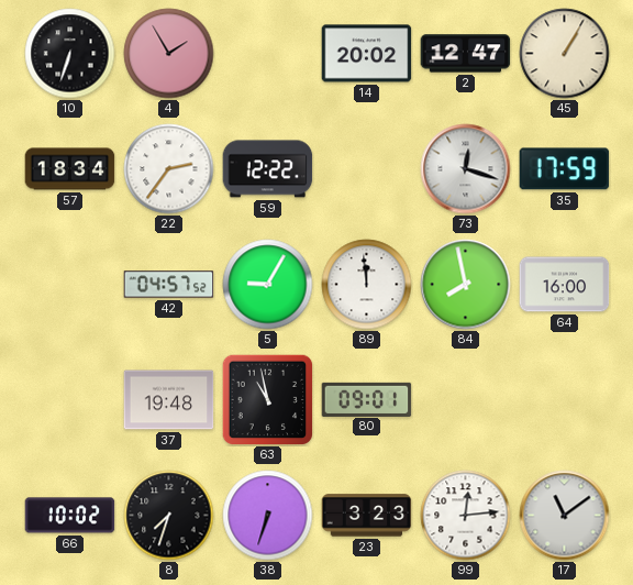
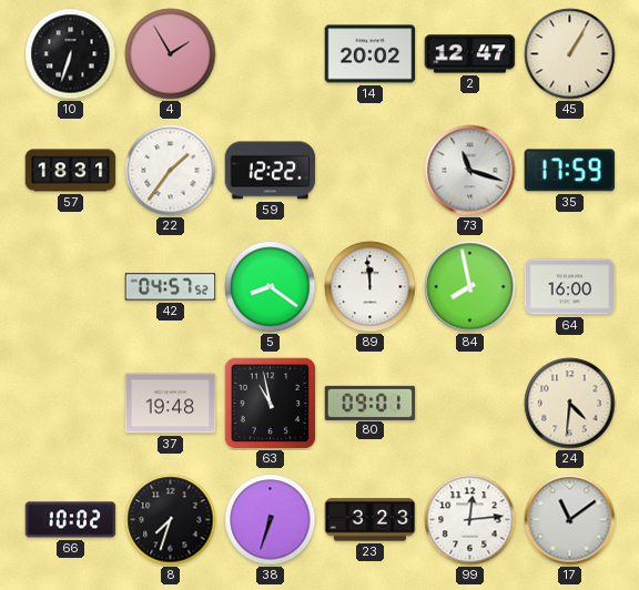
57: 18:34 -> 18:31
22: 2:36 -> 1:36
73: 12:18 -> 11:18
5: 9:05 -> 8:21
24: none -> 4:31
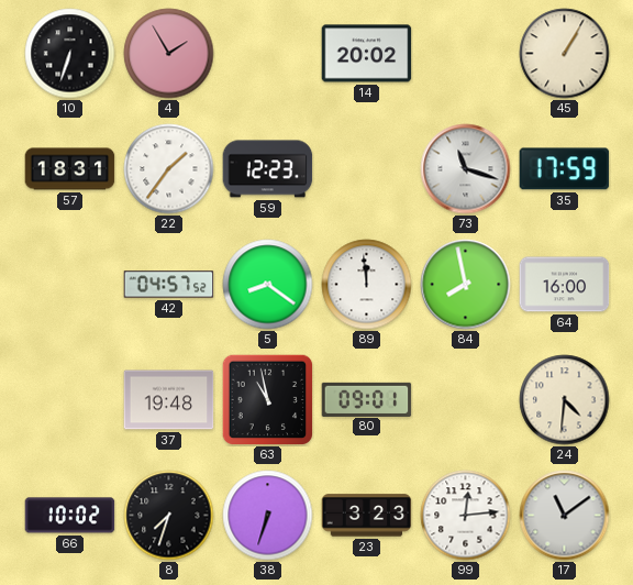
2: 12:47 -> none
59: 12:22 -> 12:23
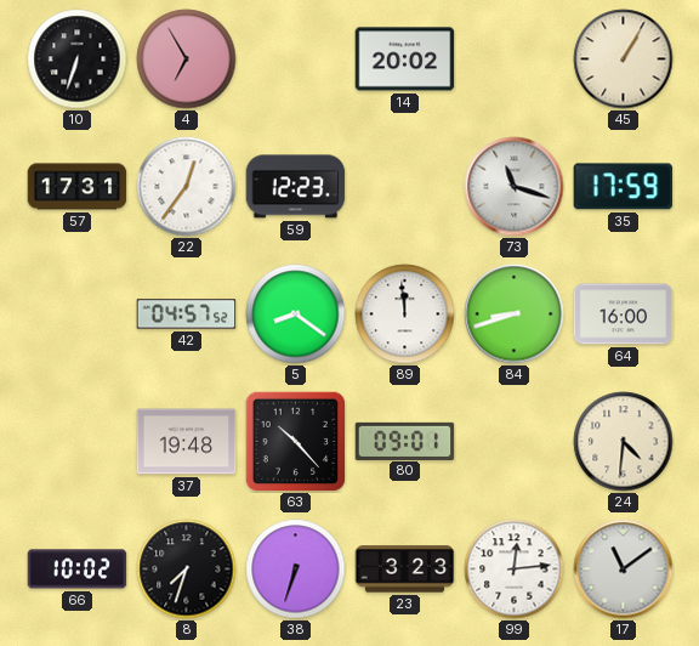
4: 1:55 -> 6:55
57: 18:31 -> 17:31
22: 1:36 -> 12:36
84: 7:58 -> 8:42
63: 10:58 -> 10:23
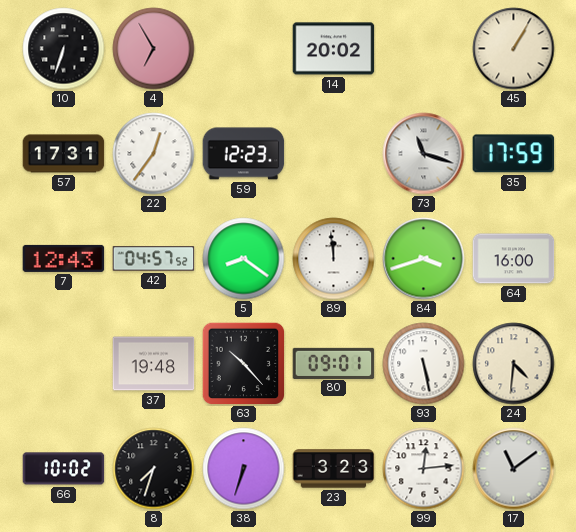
7: none -> 12:43
84: 8:42 -> 3:42
93: none -> 5:28
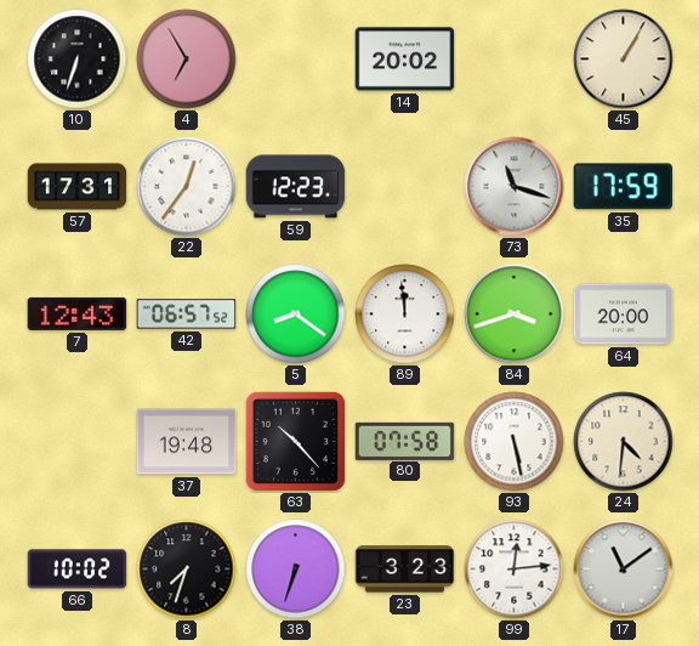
42: 04:57 -> 06:57
64: 16:00 -> 20:00
80: 09:01 -> 07:58
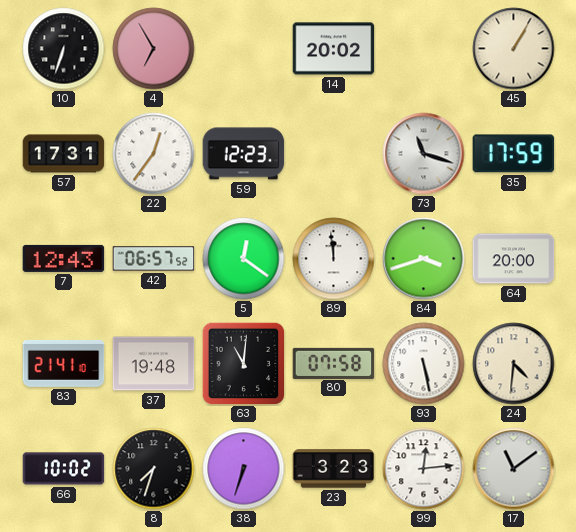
5: 8:21 -> 12:21
83: none -> 21:41
63: 10:23 -> 11:01
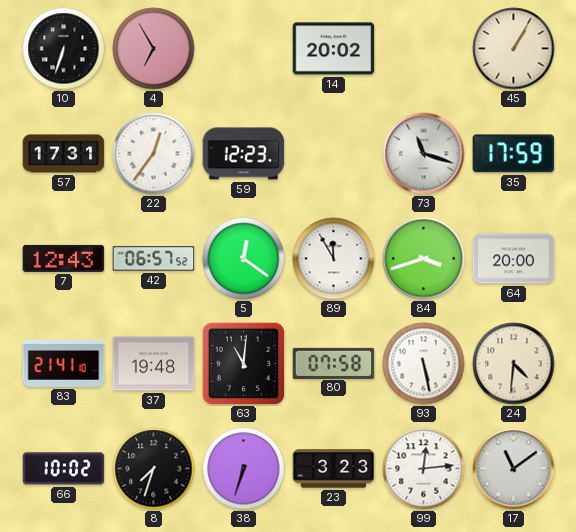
89: 11:59 -> 11:55
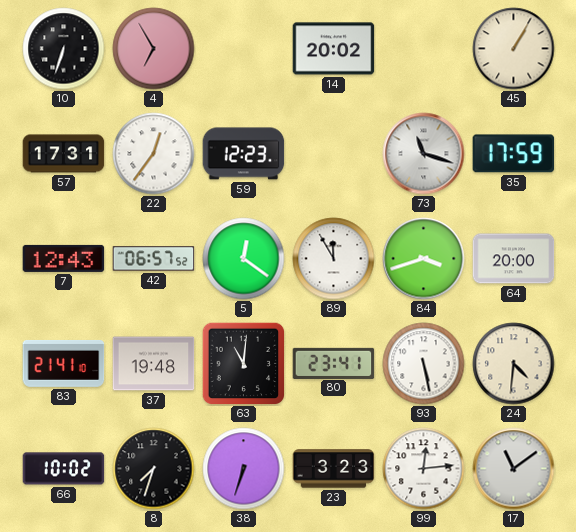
80: 07:58 -> 23:41
